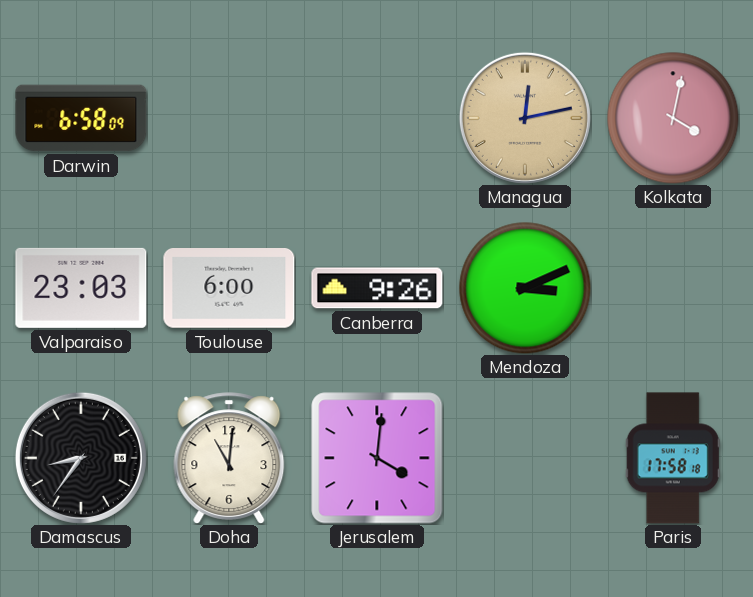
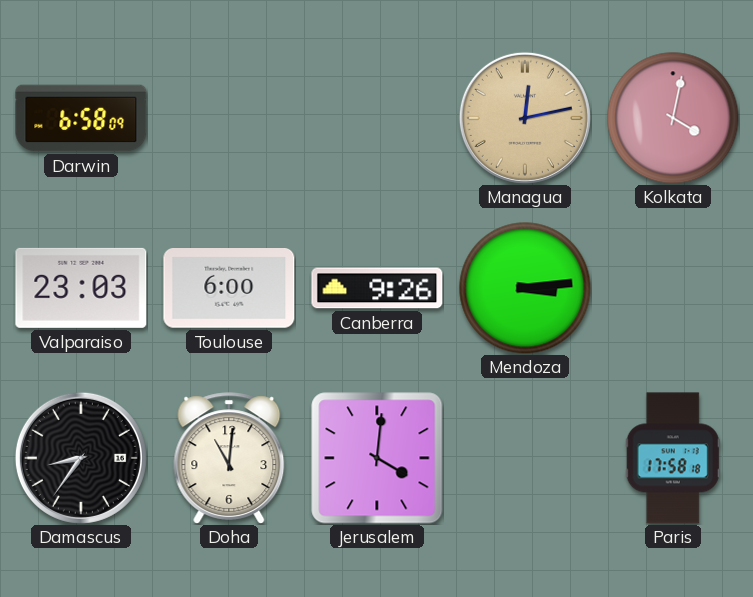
Mendoza: 3:11 -> 3:14
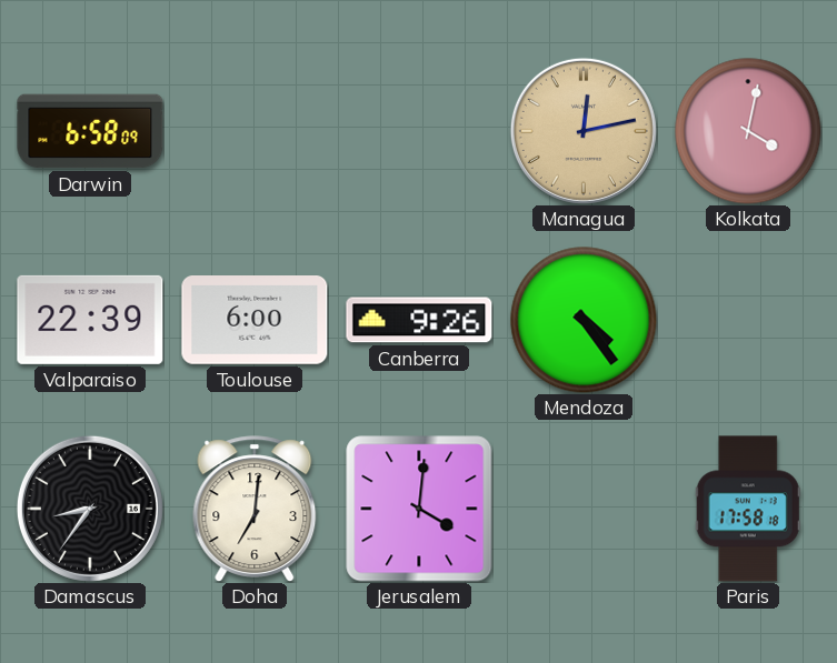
Valparaiso: 23:03 -> 22:39
Mendoza: 3:14 -> 4:24
Doha: 11:01 -> 7:01
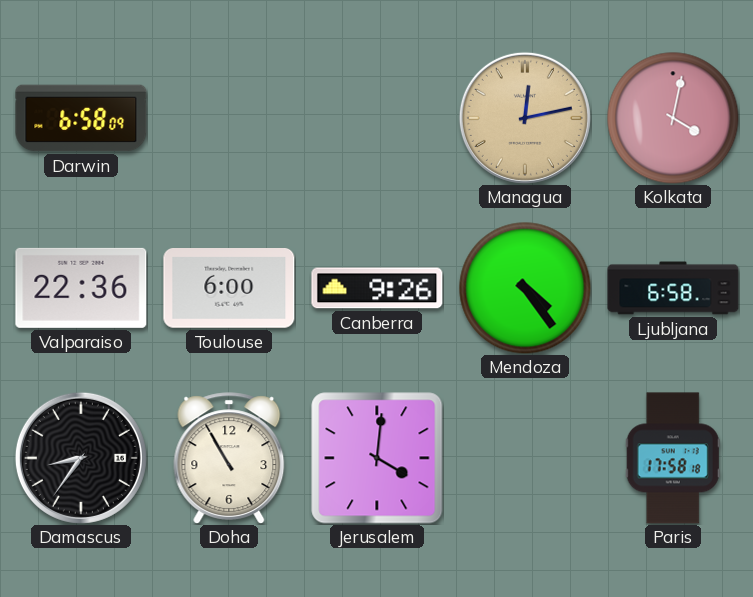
Valparaiso: 22:39 -> 22:36
Ljubljana: none -> 6:58
Doha: 7:01 -> 10:55
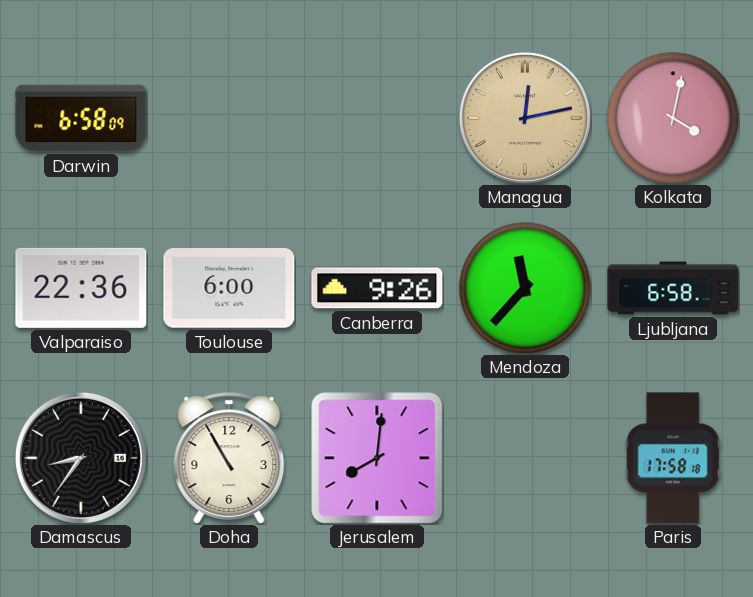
Mendoza: 4:24 -> 11:37
Jerusalem: 4:01 -> 8:01
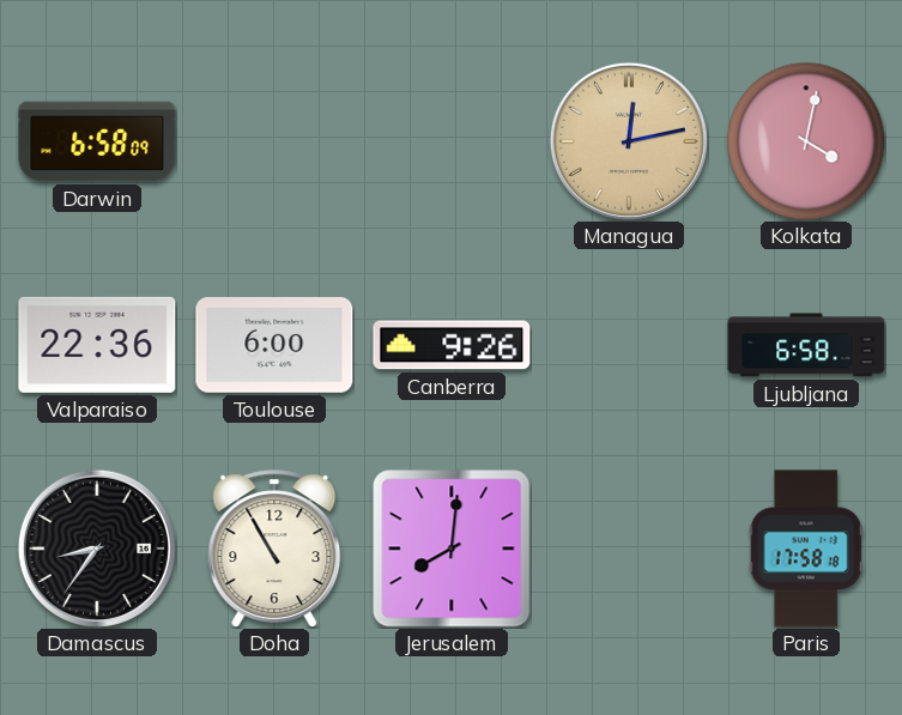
Mendoza: 11:37 -> none
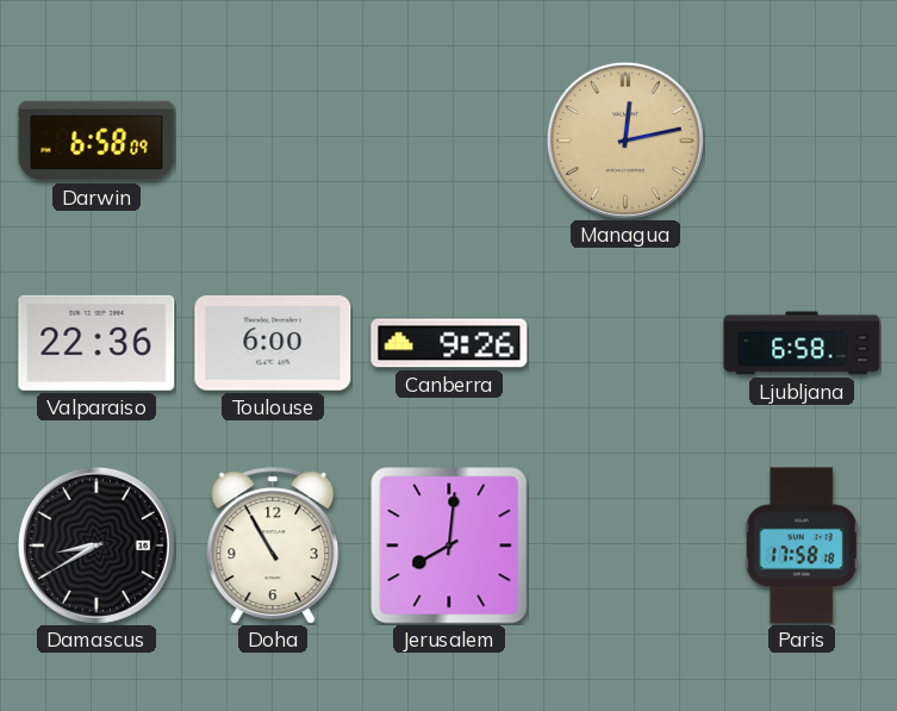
Kolkata: 4:02 -> none
Damascus: 8:36 -> 8:40
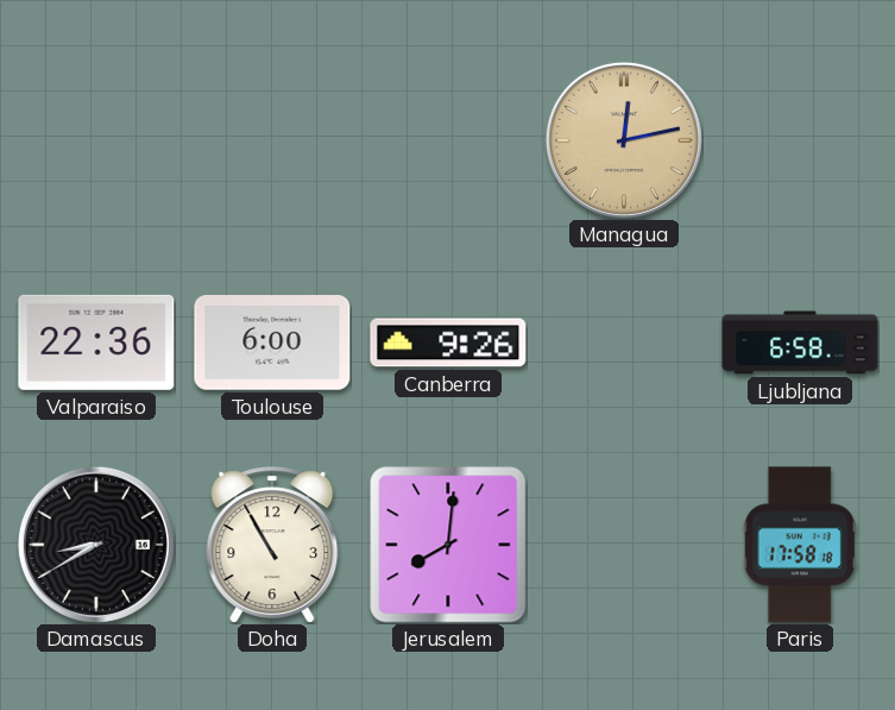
Darwin: 6:58 -> none
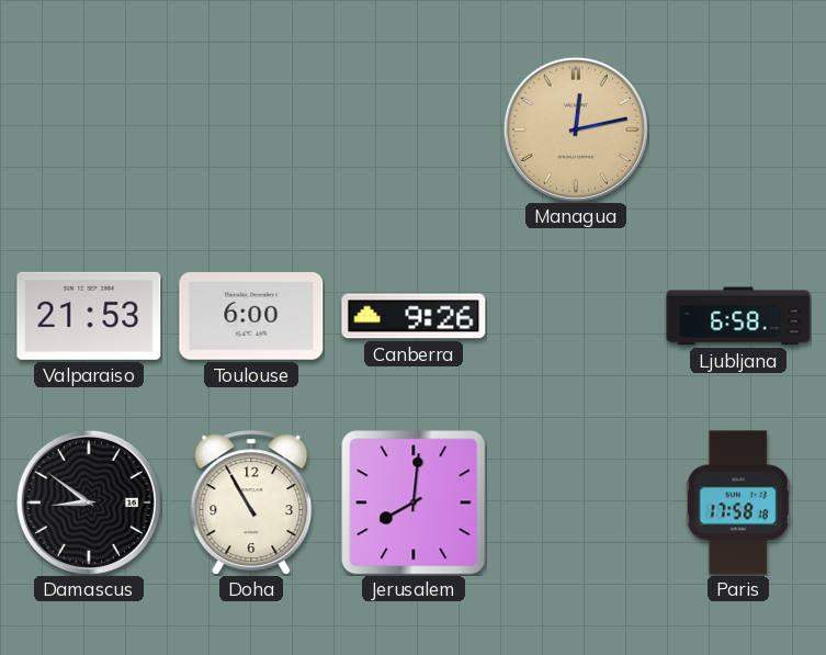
Valparaiso: 22:36 -> 21:53
Damascus: 8:40 -> 8:51
